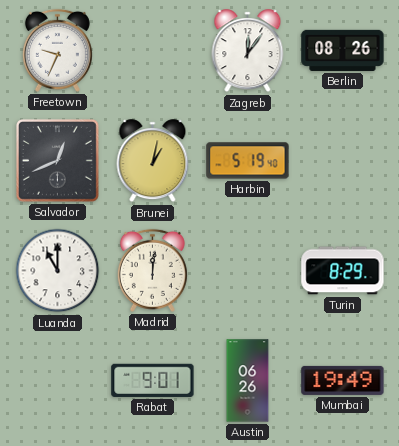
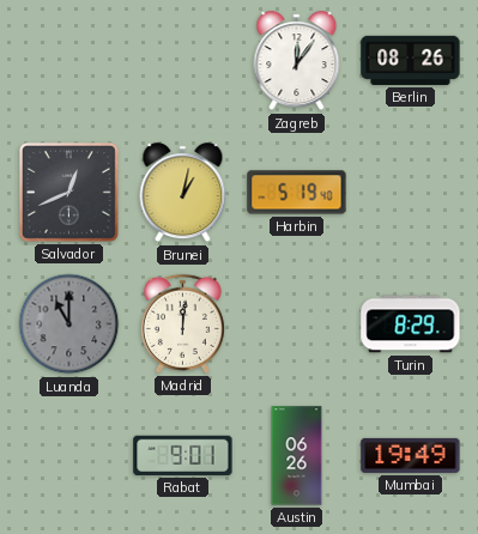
Freetown: 9:34 -> none
Luanda dial: white -> grey
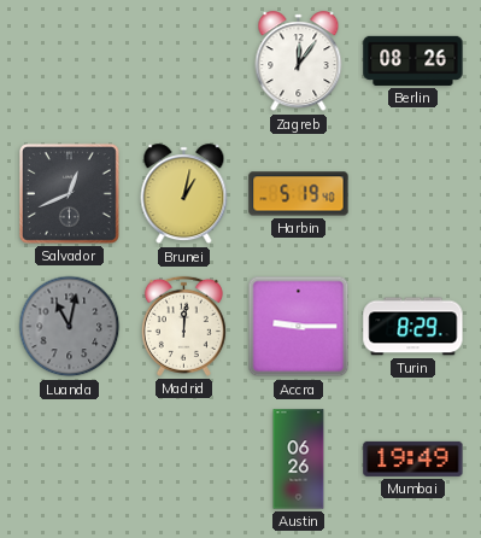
Luanda: 11:00 -> 11:02
Accra: none -> 9:15
Rabat: 9:01 -> none
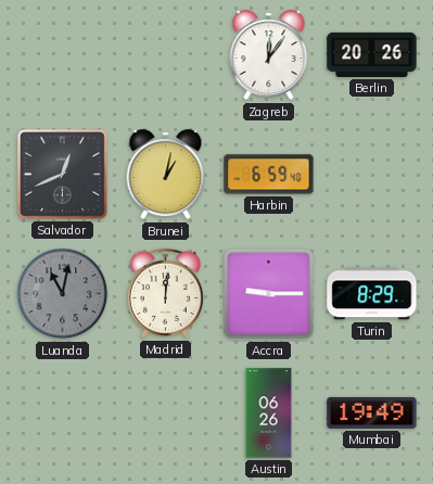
Berlin: 08:26 -> 20:26
Harbin: 5:19 -> 6:59
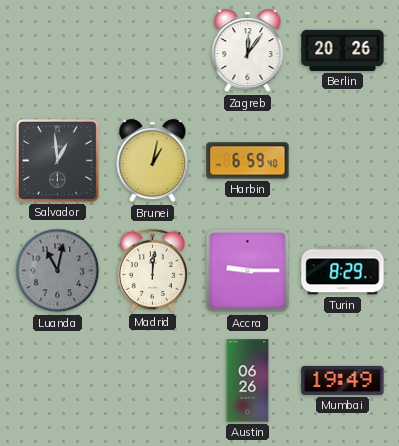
Salvador: 12:41 -> 12:59
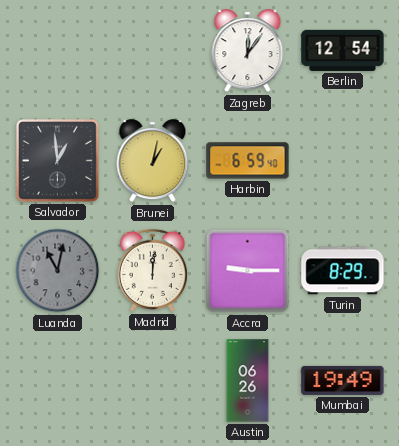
Berlin: 20:26 -> 12:54
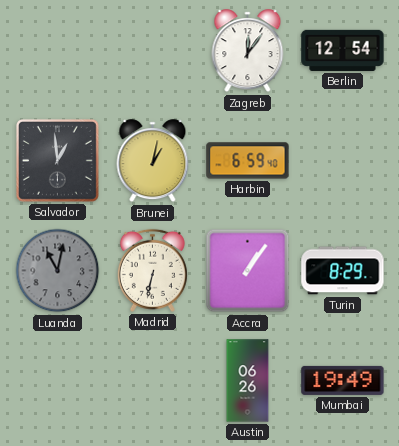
Madrid: 12:01 -> 6:32
Accra: 9:15 -> 1:06
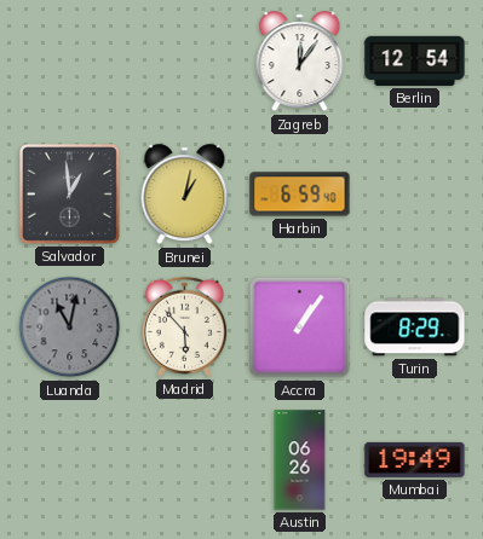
Madrid: 6:32 -> 5:53
